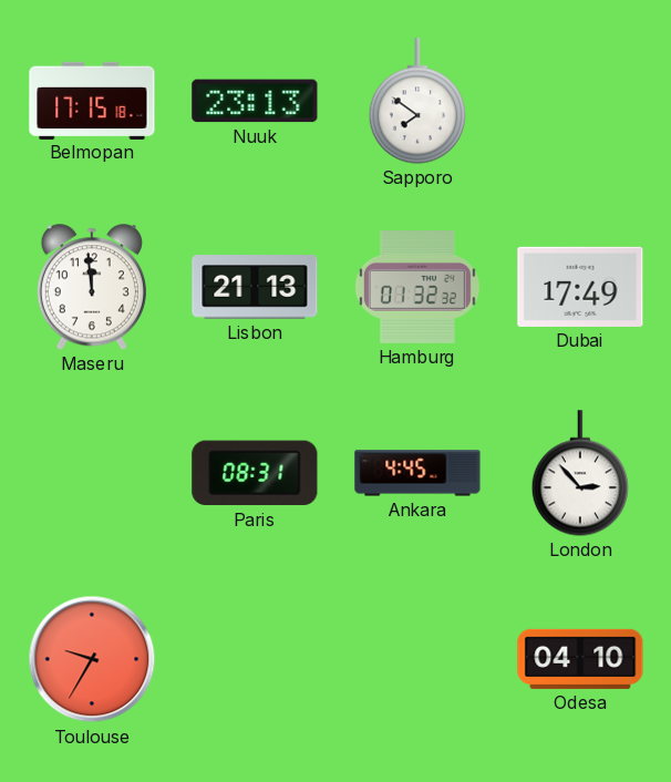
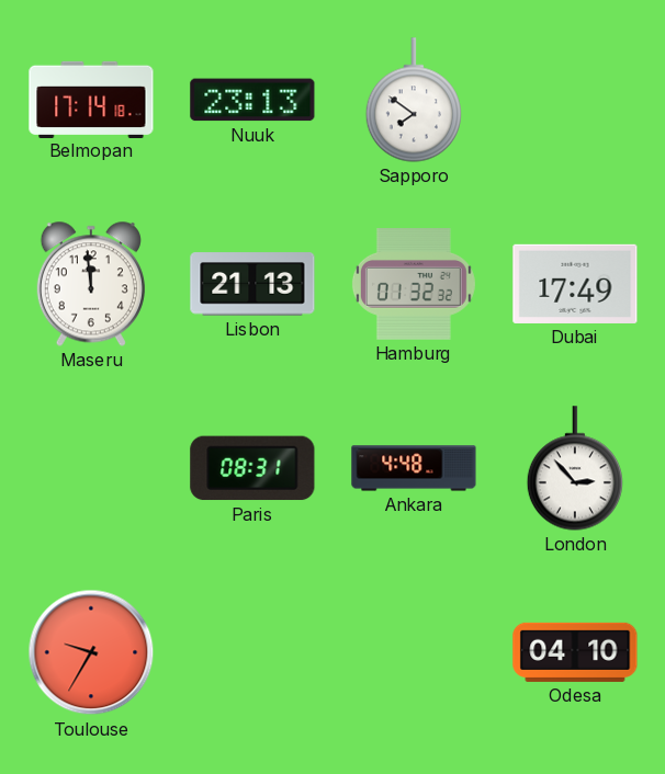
Belmopan: 17:15 -> 17:14
Ankara: 4:45 -> 4:48
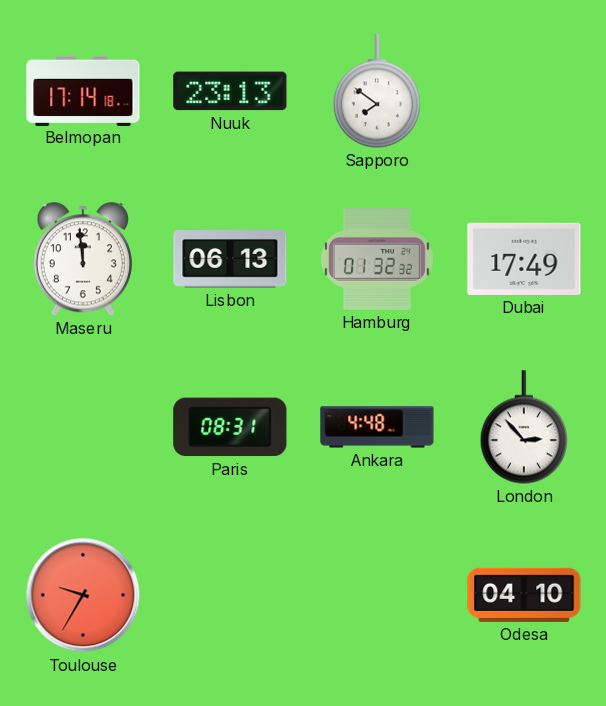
Lisbon: 21:13 -> 06:13
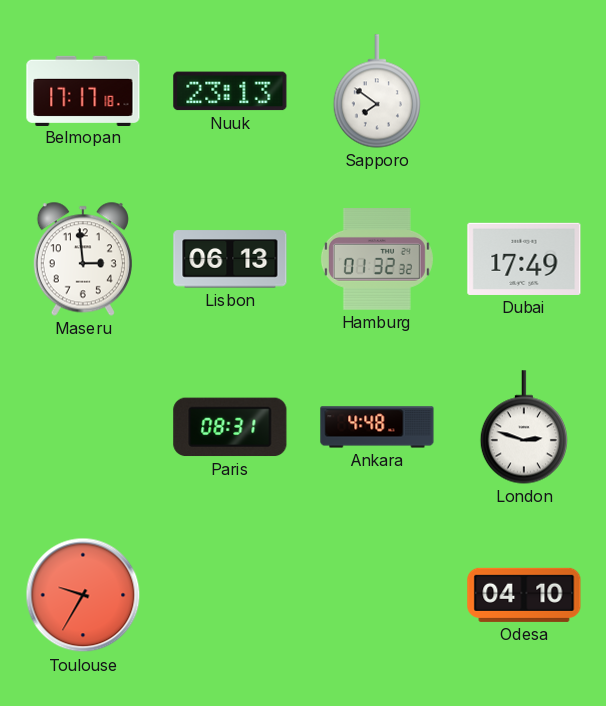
Belmopan: 17:14 -> 17:17
Maseru: 11:59 -> 2:59
London: 2:53 -> 2:48
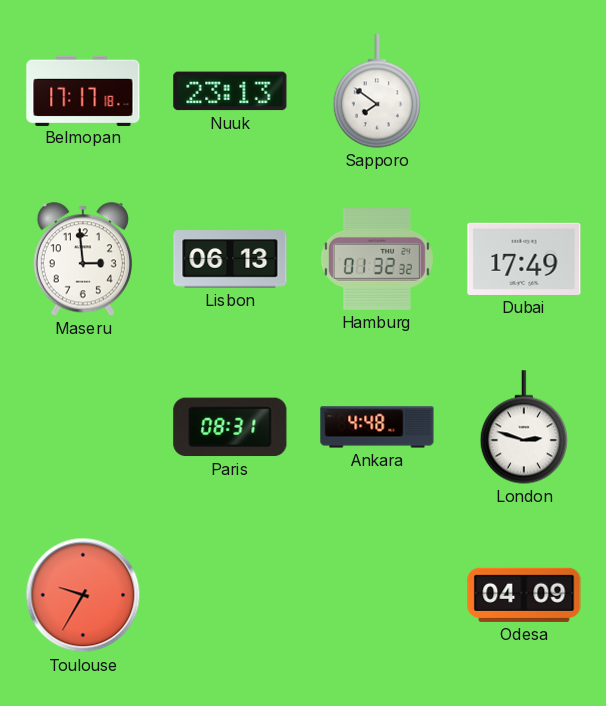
Odesa: 04:10 -> 04:09
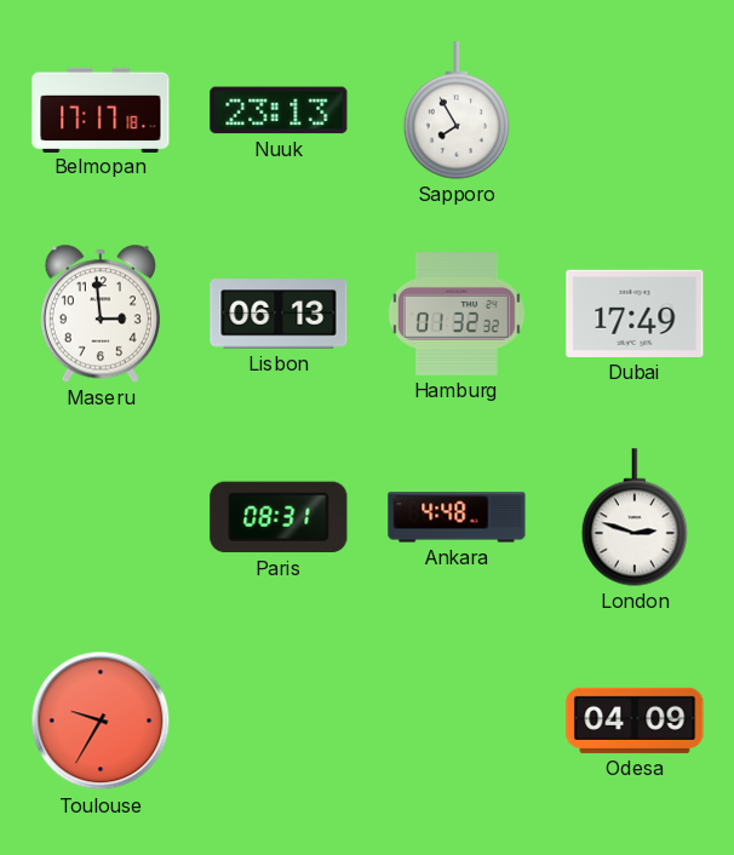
Sapporo: 7:51 -> 7:55
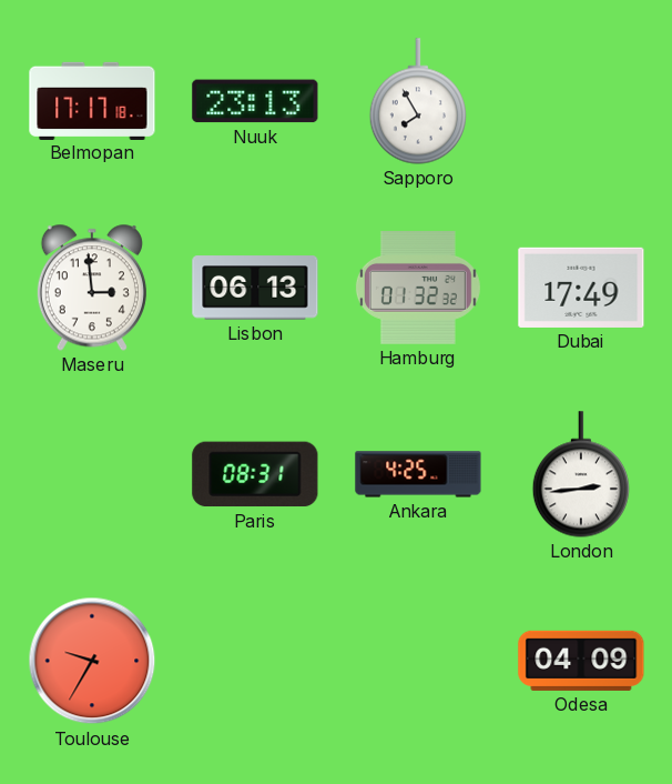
Ankara: 4:48 -> 4:25
London: 2:48 -> 2:44
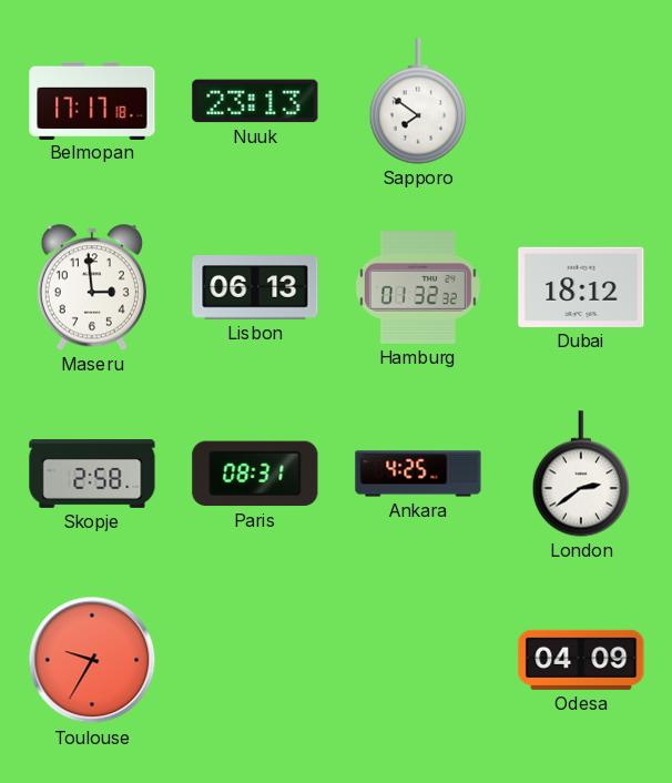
Sapporo: 7:55 -> 7:51
Dubai: 17:49 -> 18:12
Skopje: none -> 2:58
London: 2:44 -> 2:39
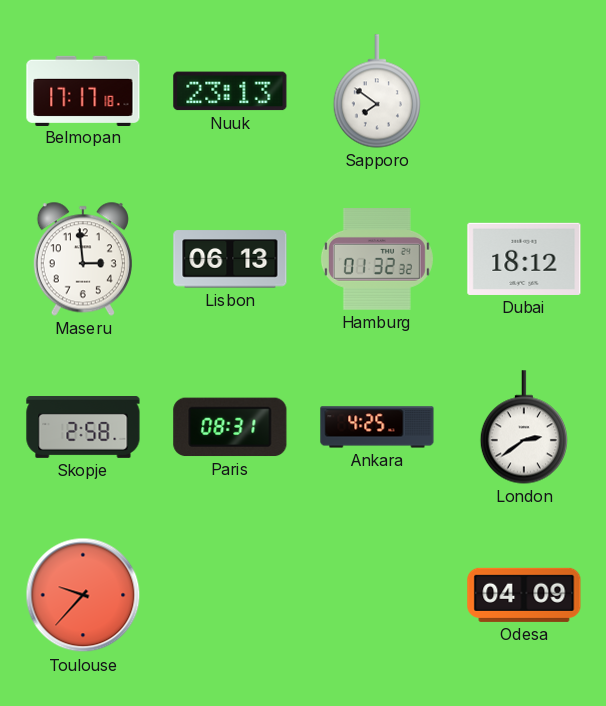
Toulouse: 9:35 -> 9:37
